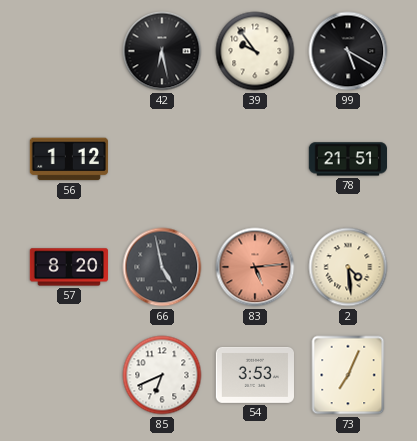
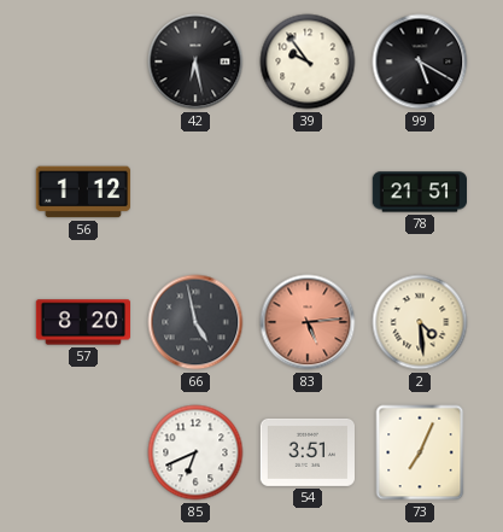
54: 3:53 -> 3:51
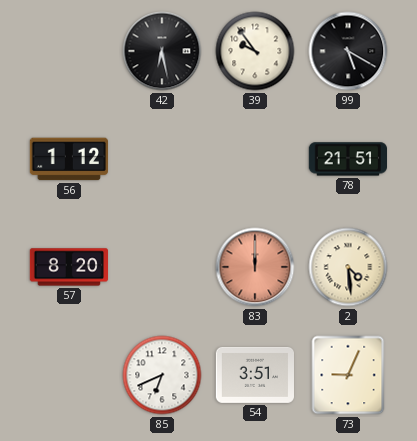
66: 4:58 -> none
83: 5:14 -> 12:00
73: 7:04 -> 9:04
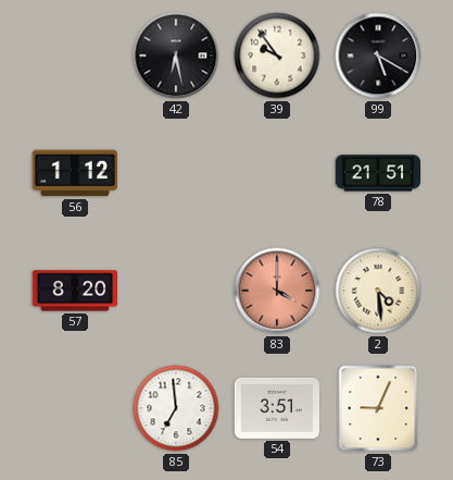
83: 12:00 -> 4:00
85: 6:41 -> 6:59
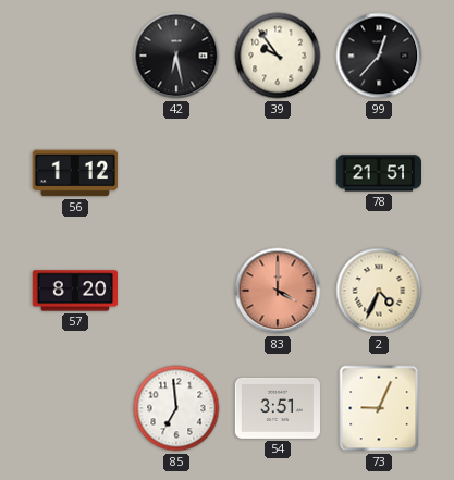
99: 5:20 -> 12:37
2: 4:29 -> 4:34
